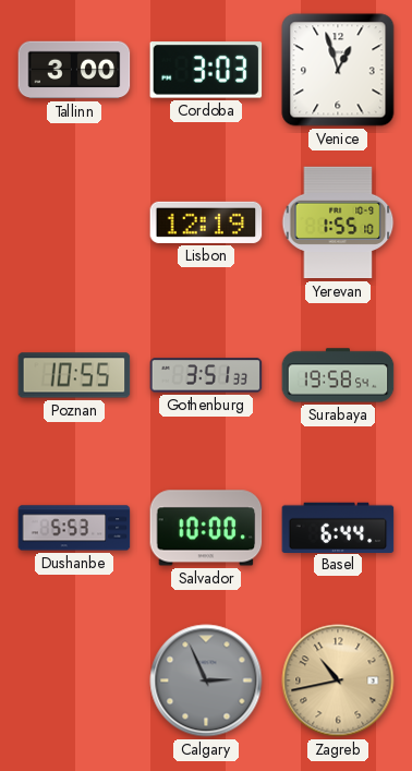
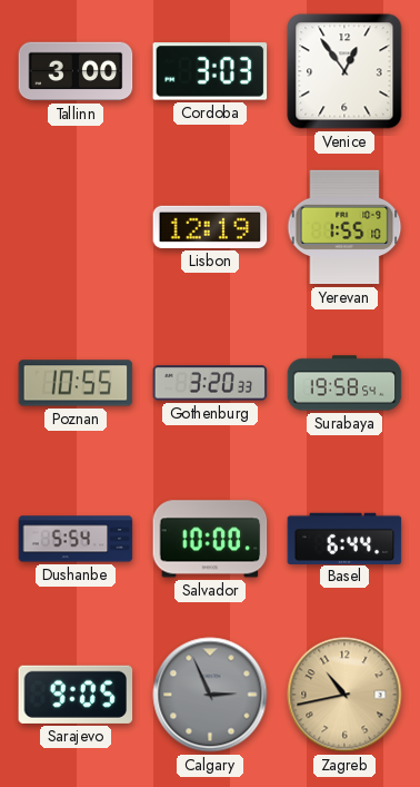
Venice: 12:57 -> 12:54
Gothenburg: 3:51 -> 3:20
Dushanbe: 5:53 -> 5:54
Sarajevo: none -> 9:05
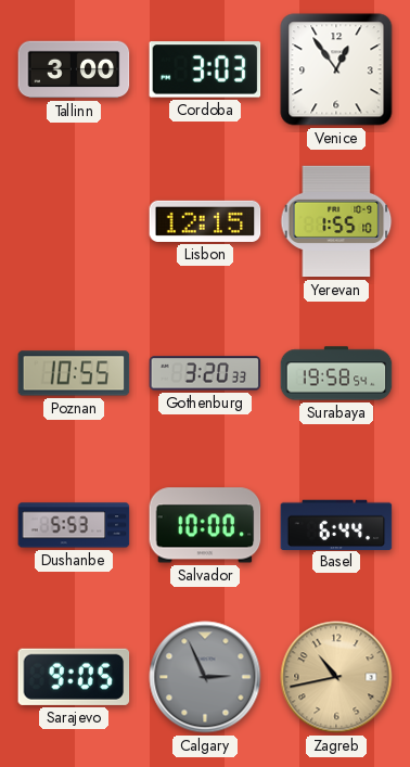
Lisbon: 12:19 -> 12:15
Dushanbe: 5:54 -> 5:53
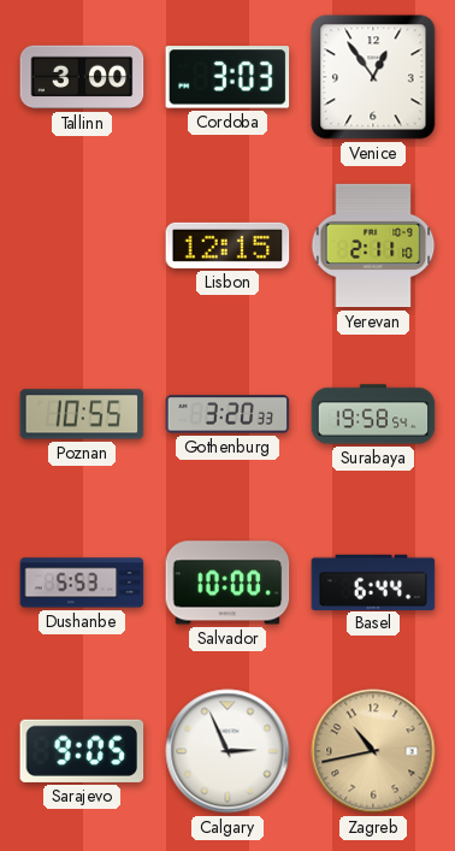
Yerevan: 1:55 -> 2:11
Calgary dial: grey -> white
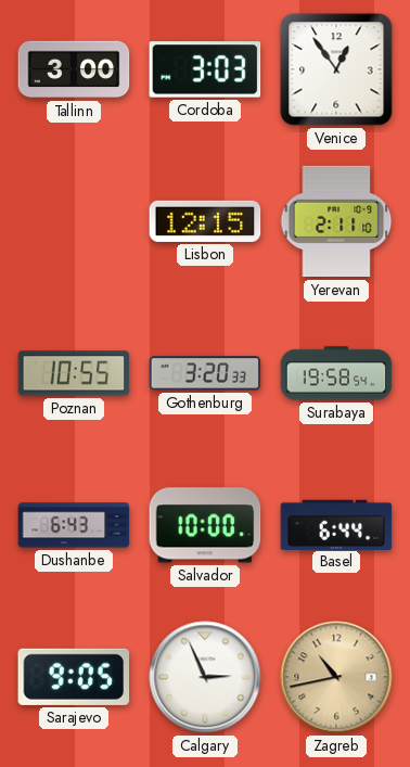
Dushanbe: 5:53 -> 6:43
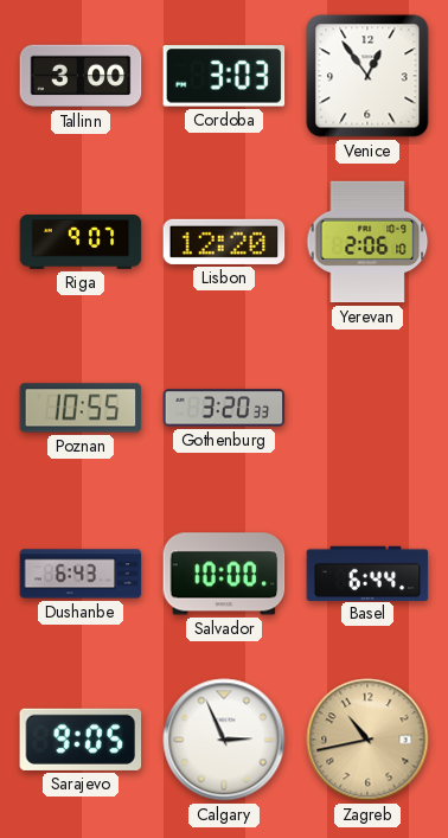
Riga: none -> 9:07
Lisbon: 12:15 -> 12:20
Yerevan: 2:11 -> 2:06
Surabaya: 19:58 -> none
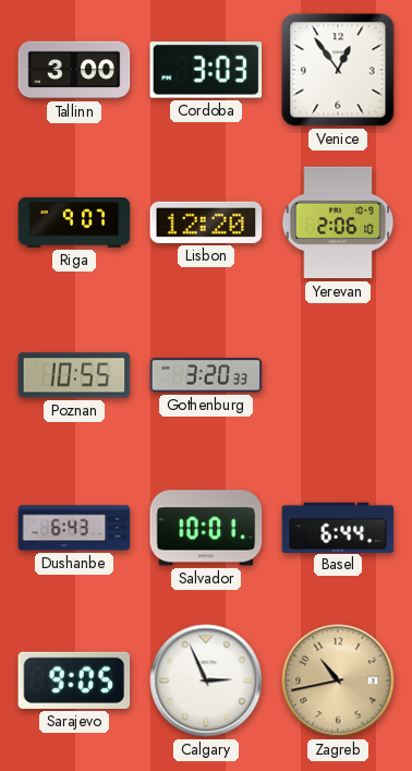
Salvador: 10:00 -> 10:01
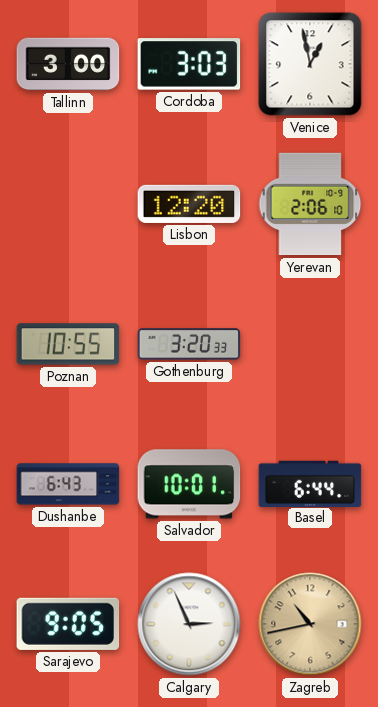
Venice: 12:54 -> 12:58
Riga: 9:07 -> none
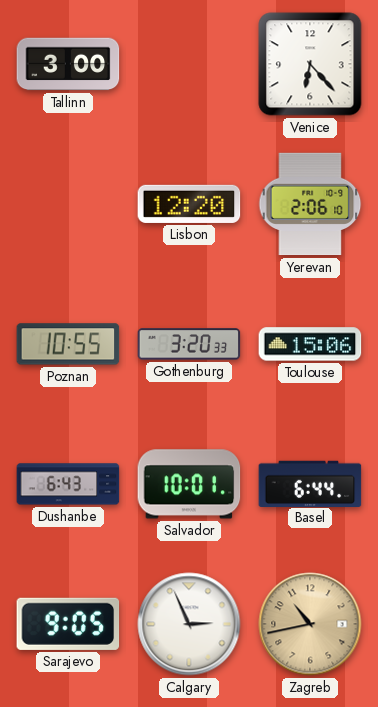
Cordoba: 3:03 -> none
Venice: 12:58 -> 6:23
Toulouse: none -> 15:06
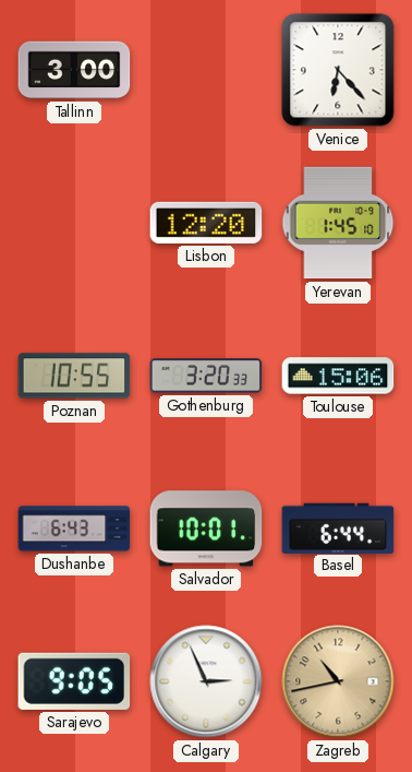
Yerevan: 2:06 -> 1:45
